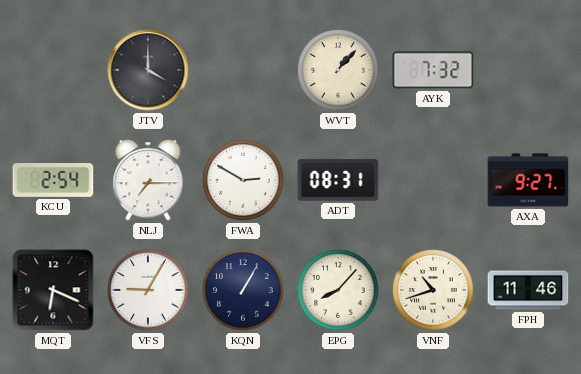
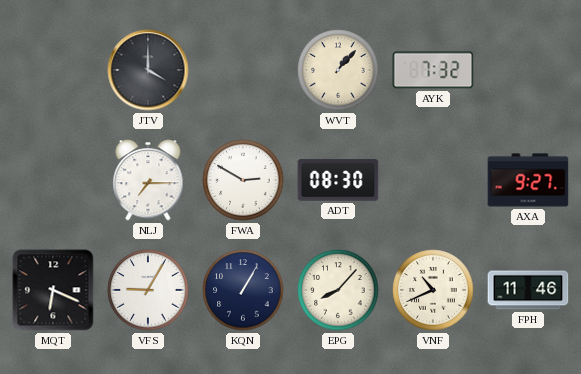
KCU: 2:54 -> none
ADT: 08:31 -> 08:30
VNF: 10:42 -> 10:41
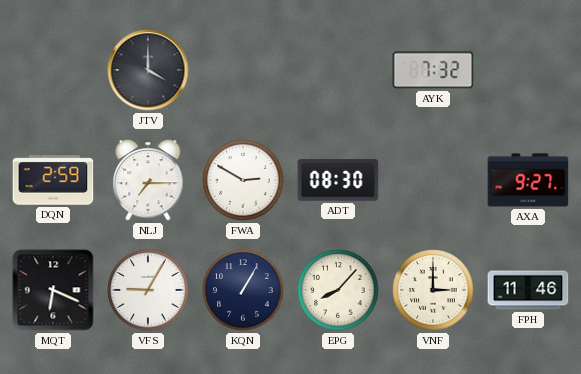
WVT: 1:07 -> none
DQN: none -> 2:59
VNF: 10:41 -> 3:00
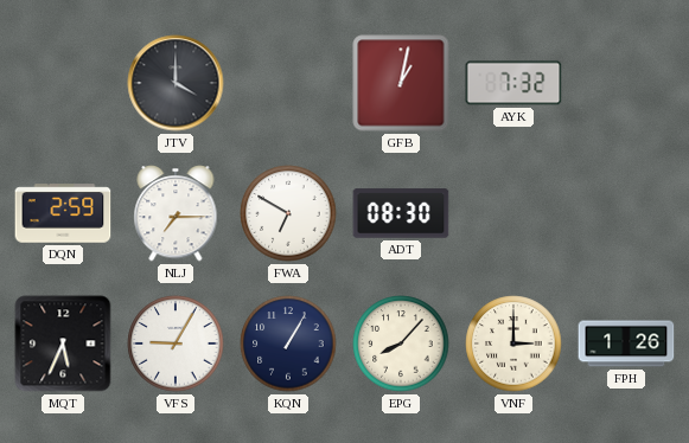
GFB: none -> 1:02
FWA: 2:50 -> 6:50
AXA: 9:27 -> none
MQT: 6:19 -> 5:34
FPH: 11:46 -> 1:26
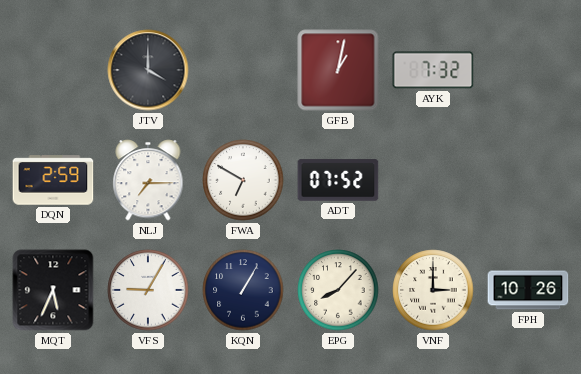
ADT: 08:30 -> 07:52
FPH: 1:26 -> 10:26
